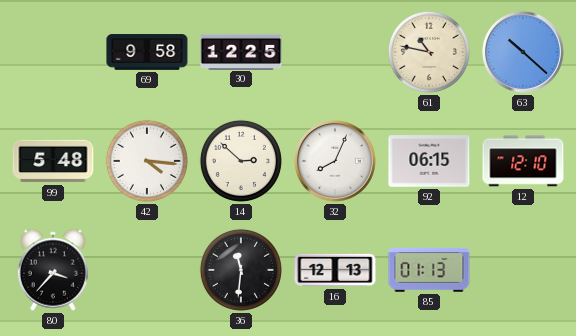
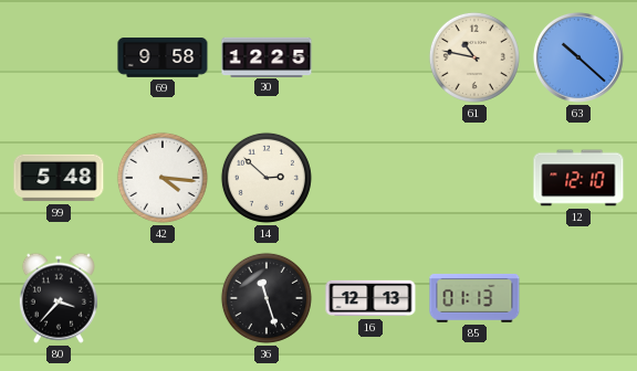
32: 8:04 -> none
92: 06:15 -> none
36: 11:31 -> 11:27
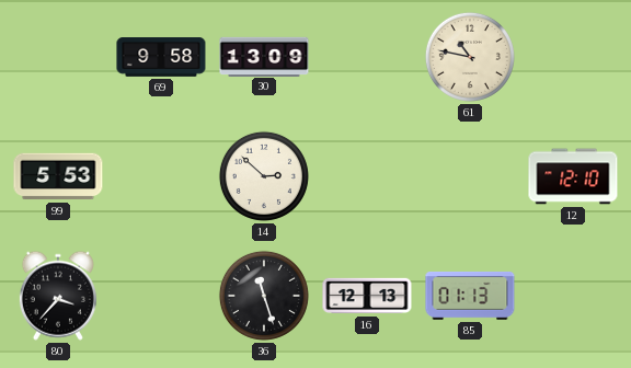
30: 12:25 -> 13:09
63: 10:22 -> none
99: 5:48 -> 5:53
42: 4:16 -> none
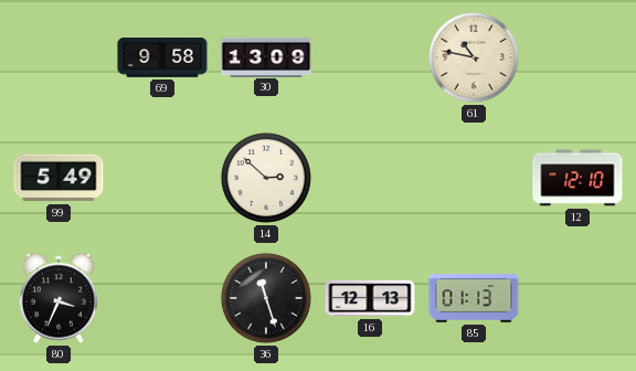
99: 5:53 -> 5:49
80: 3:37 -> 3:34
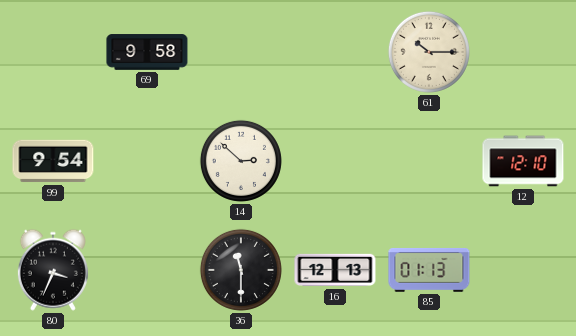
30: 13:09 -> none
61: 10:47 -> 10:15
99: 5:49 -> 9:54
36: 11:27 -> 11:30
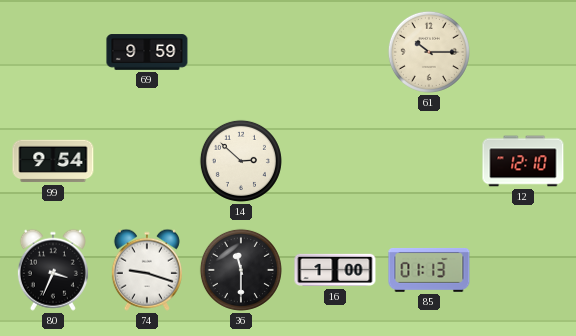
69: 9:58 -> 9:59
74: none -> 9:18
16: 12:13 -> 1:00
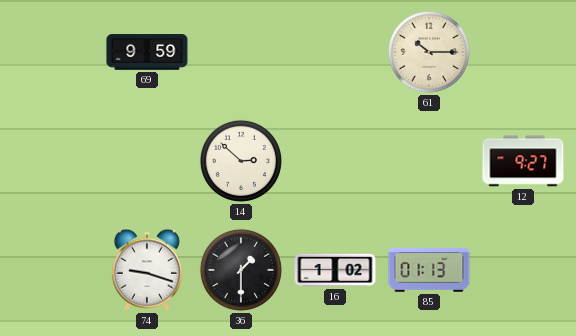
99: 9:54 -> none
12: 12:10 -> 9:27
80: 3:34 -> none
36: 11:30 -> 1:30
16: 1:00 -> 1:02
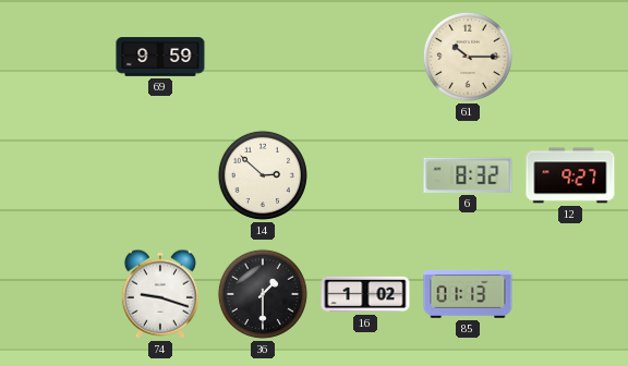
6: none -> 8:32
